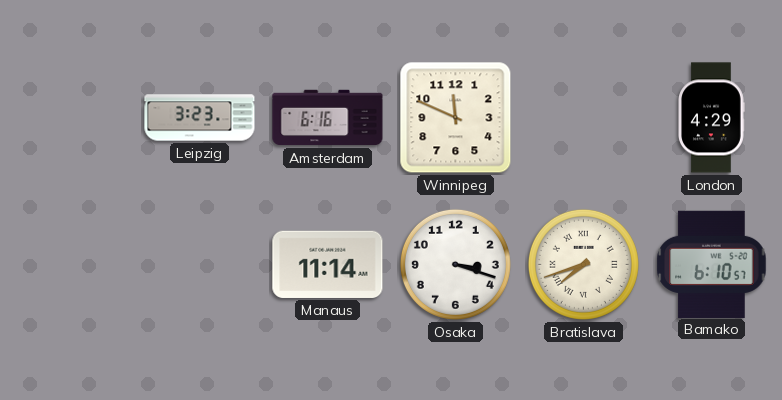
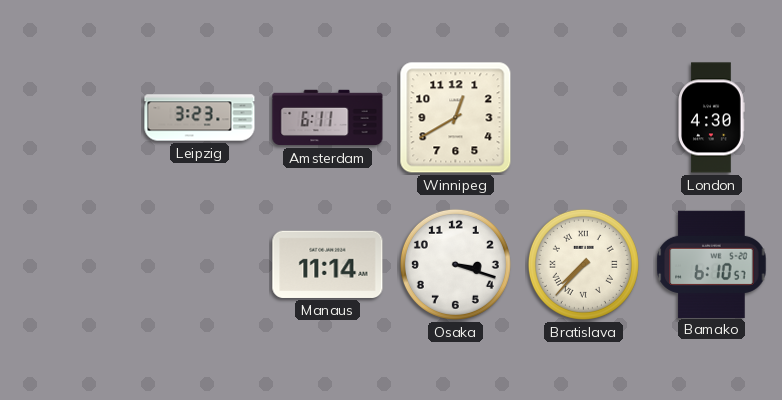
Amsterdam: 6:16 -> 6:11
Winnipeg: 11:49 -> 12:40
London: 4:29 -> 4:30
Bratislava: 7:42 -> 7:37
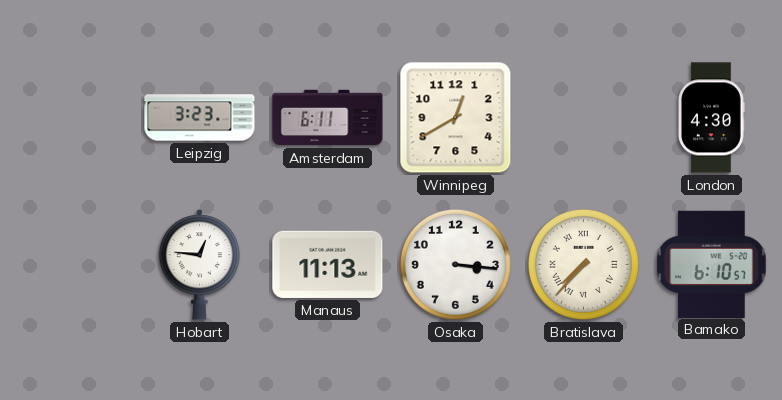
Hobart: none -> 12:46
Manaus: 11:14 -> 11:13
Osaka: 3:18 -> 3:16
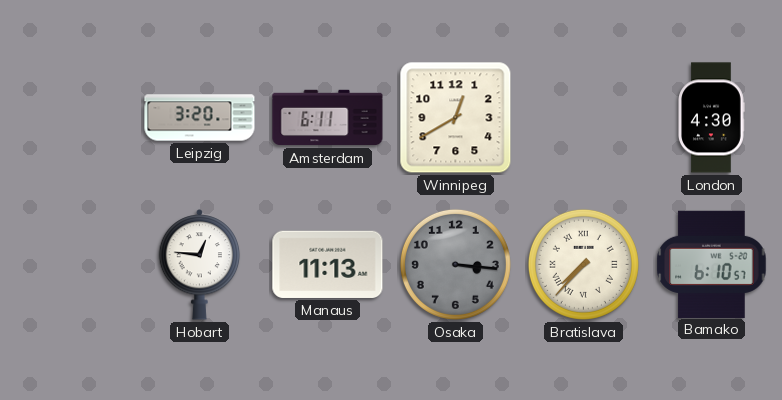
Leipzig: 3:23 -> 3:20
Osaka dial: white -> grey
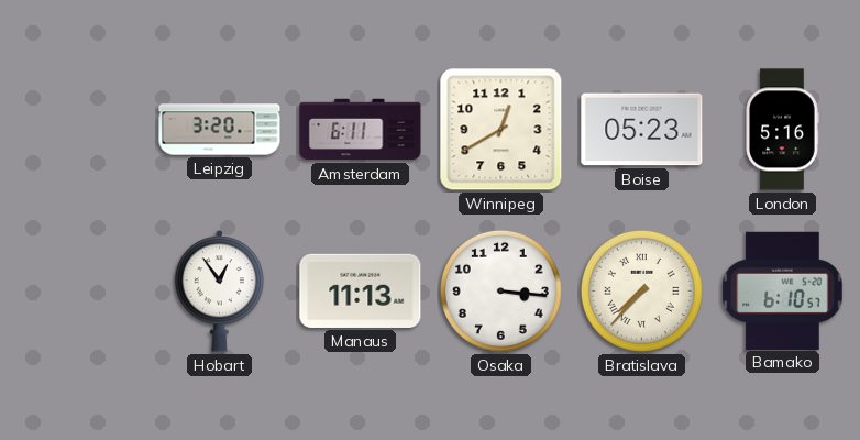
Boise: none -> 05:23
London: 4:30 -> 5:16
Hobart: 12:46 -> 12:54
Osaka dial: grey -> white
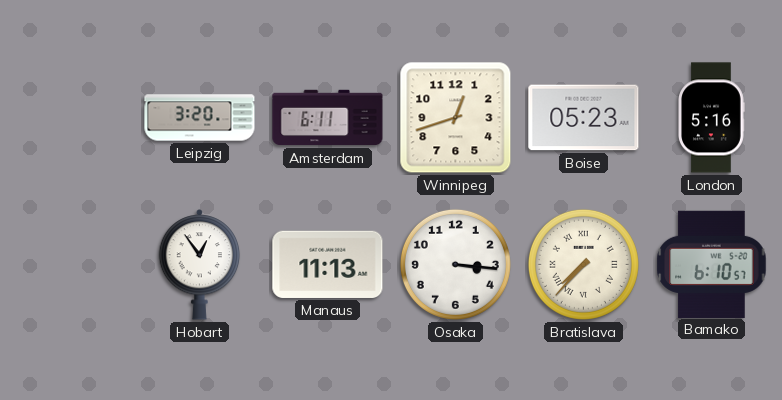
Winnipeg: 12:40 -> 12:42
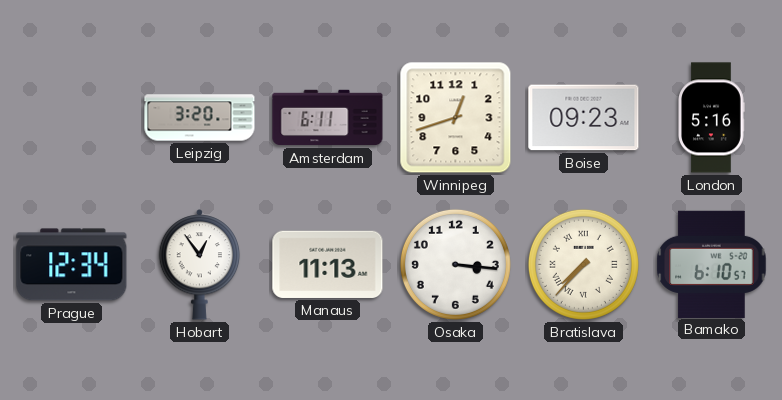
Boise: 05:23 -> 09:23
Prague: none -> 12:34
